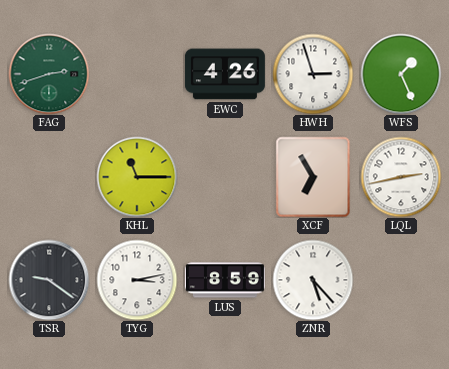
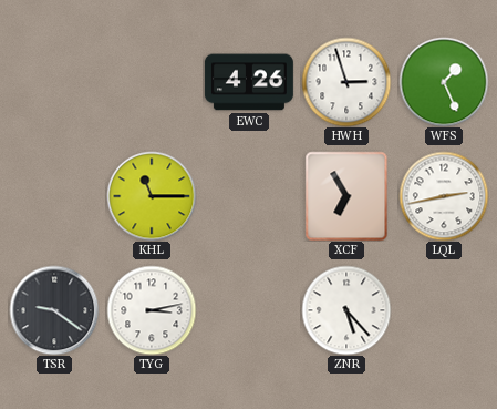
FAG: 2:42 -> none
LUS: 8:59 -> none
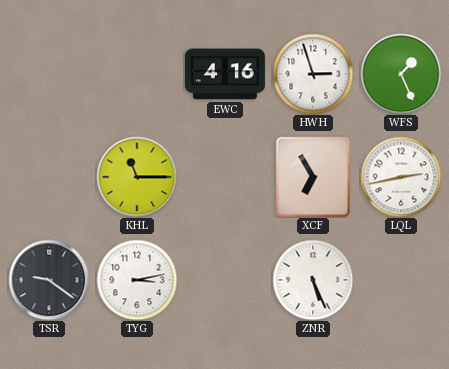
EWC: 4:26 -> 4:16
ZNR: 5:23 -> 5:26
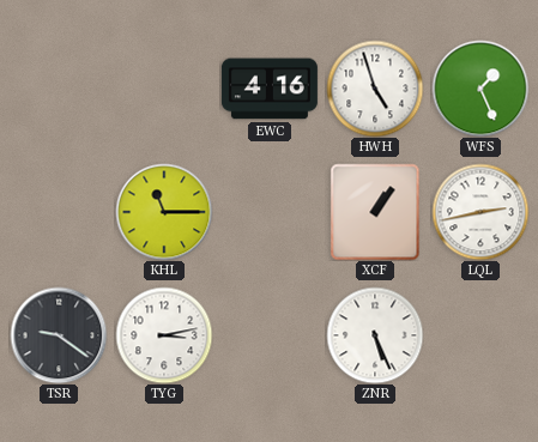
HWH: 2:57 -> 4:57
XCF: 6:55 -> 1:06
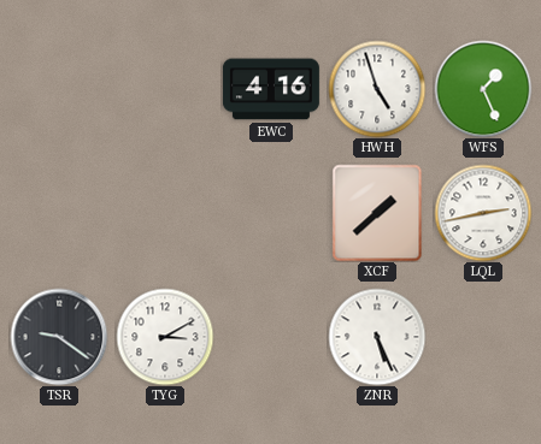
KHL: 11:15 -> none
XCF: 1:06 -> 1:38
TYG: 3:13 -> 3:10
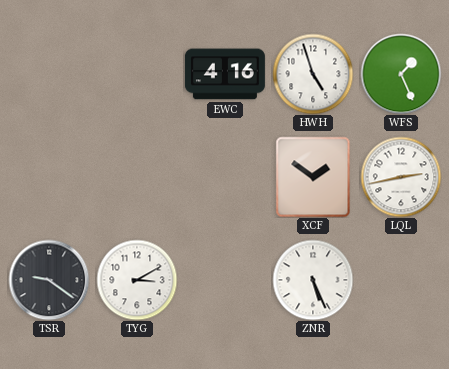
XCF: 1:38 -> 1:51
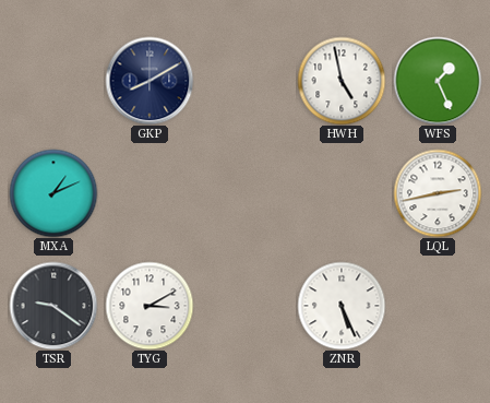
GKP: none -> 8:10
EWC: 4:16 -> none
HWH: 4:57 -> 4:58
MXA: none -> 1:11
XCF: 1:51 -> none
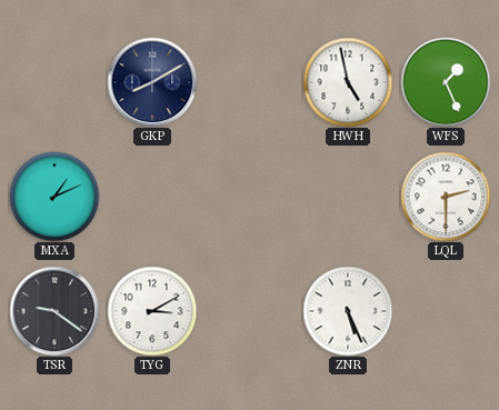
LQL: 2:43 -> 2:30
